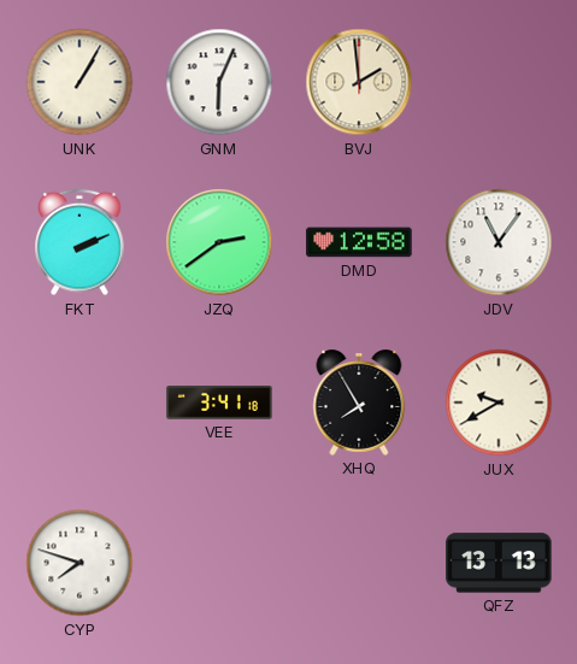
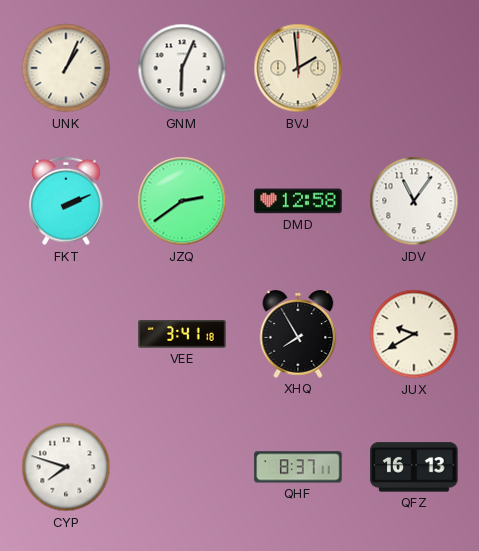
UNK: 1:05 -> 1:04
QHF: none -> 8:37
QFZ: 13:13 -> 16:13
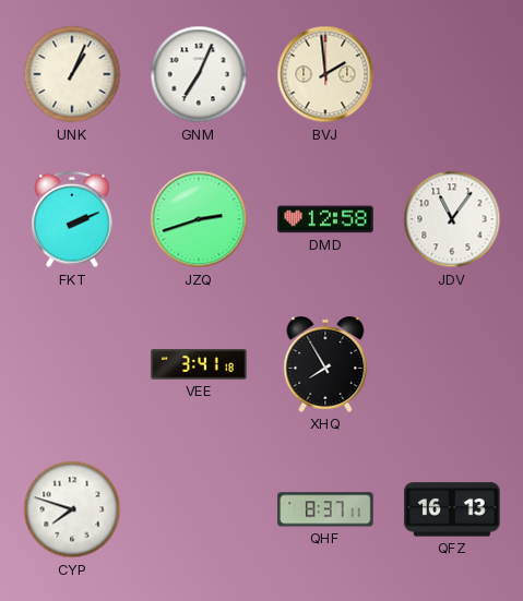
GNM: 6:04 -> 7:04
JZQ: 2:39 -> 2:42
JUX: 9:40 -> none
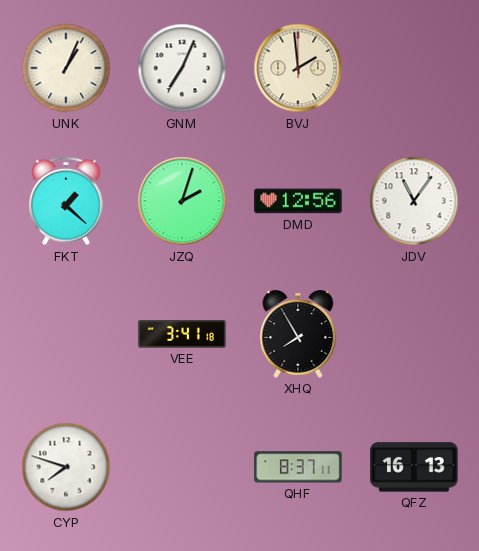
FKT: 2:11 -> 1:22
JZQ: 2:42 -> 2:03
DMD: 12:58 -> 12:56
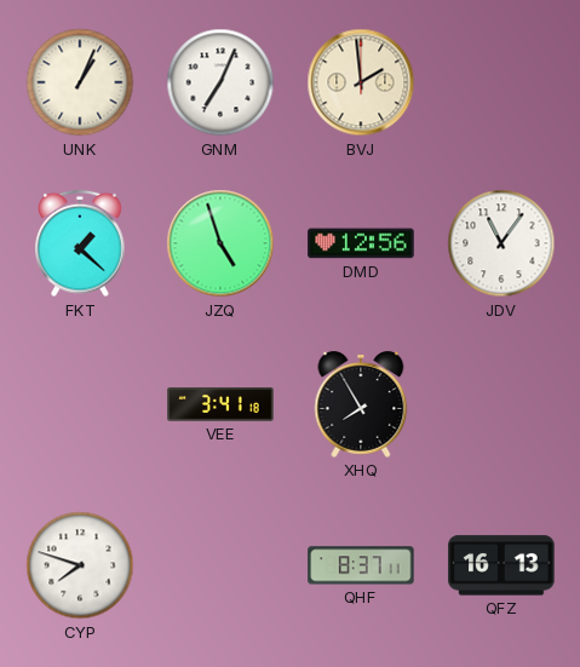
JZQ: 2:03 -> 4:57
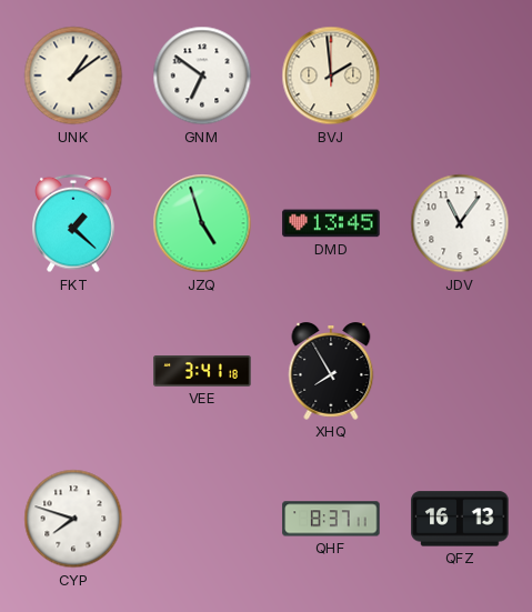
UNK: 1:04 -> 1:09
GNM: 7:04 -> 6:51
DMD: 12:56 -> 13:45
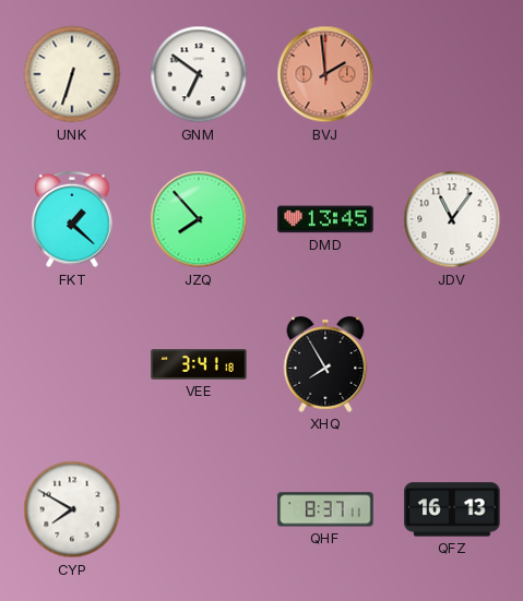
UNK: 1:09 -> 6:33
BVJ dial: cream -> salmon
JZQ: 4:57 -> 7:53
CYP: 7:48 -> 7:50
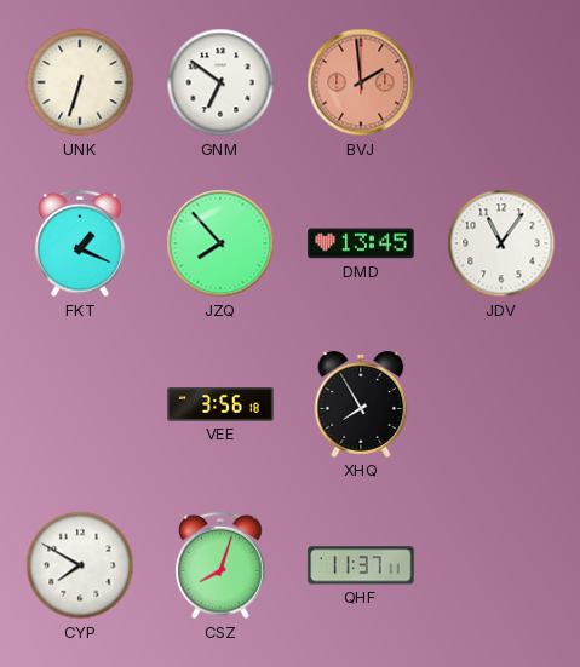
FKT: 1:22 -> 1:19
VEE: 3:41 -> 3:56
CSZ: none -> 8:03
QHF: 8:37 -> 11:37
QFZ: 16:13 -> none
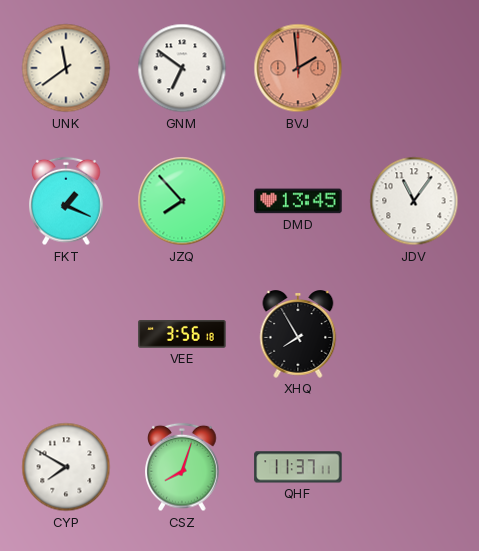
UNK: 6:33 -> 11:39
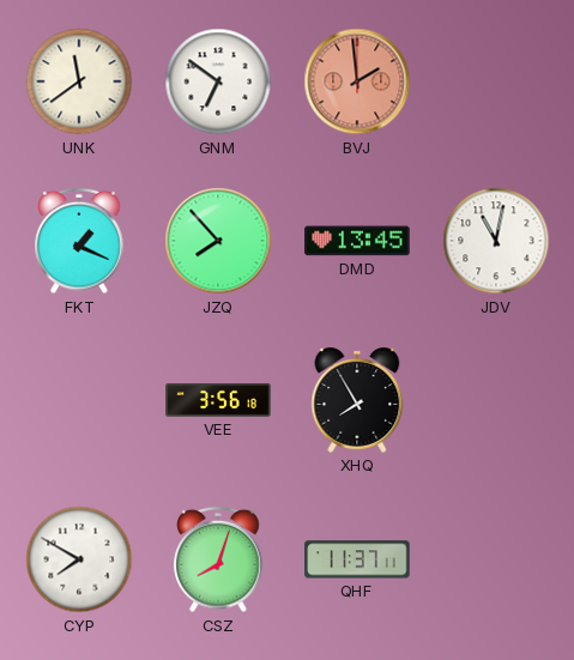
JDV: 11:06 -> 11:02
